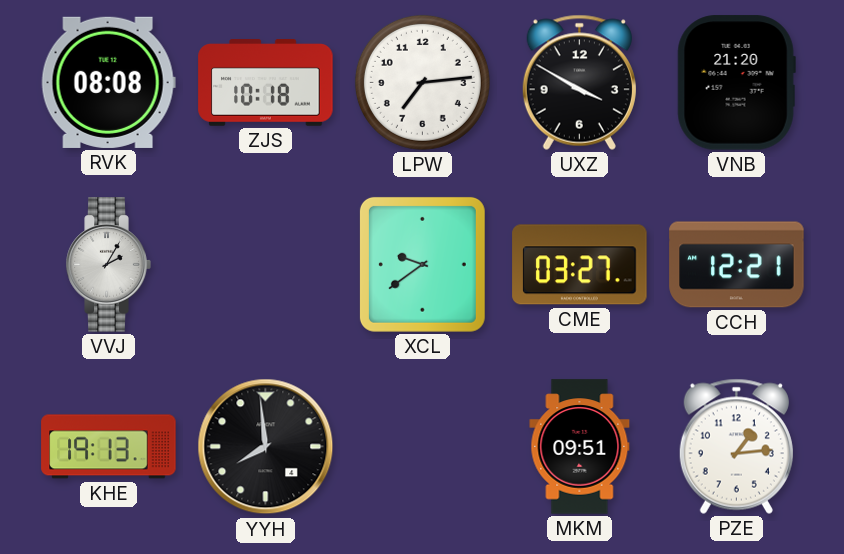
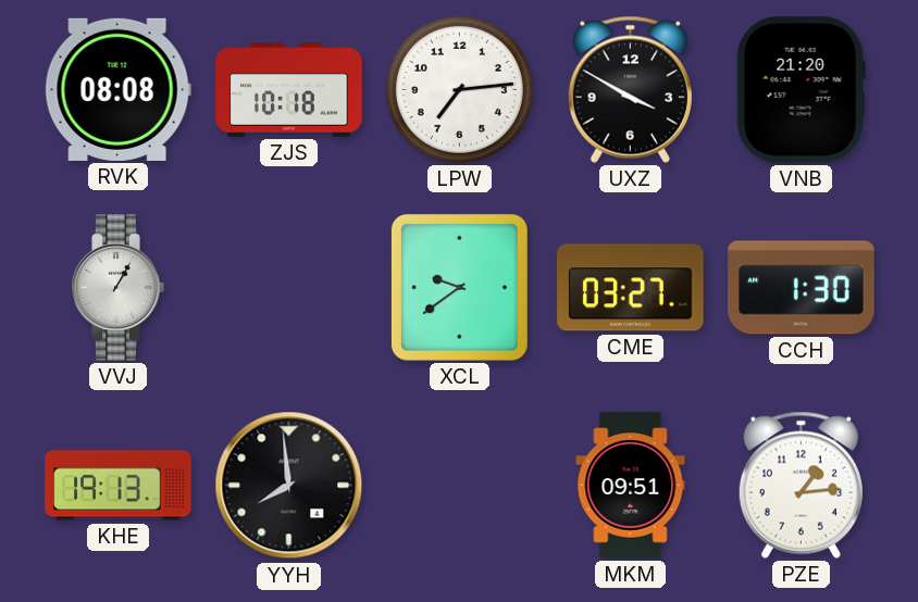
VVJ: 2:05 -> 1:05
CCH: 12:21 -> 1:30
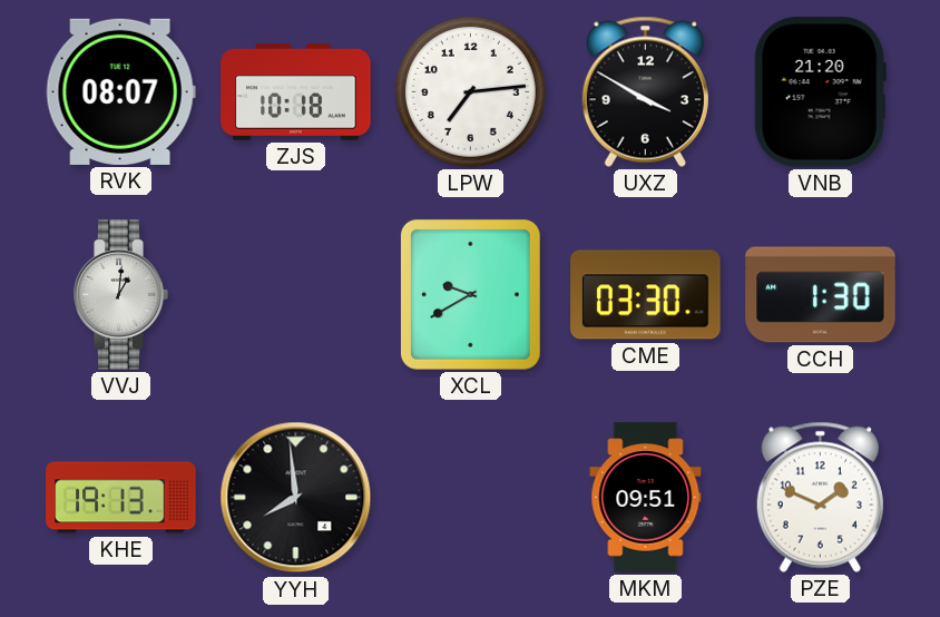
RVK: 08:08 -> 08:07
VVJ: 1:05 -> 1:01
XCL: 9:39 -> 9:40
CME: 03:27 -> 03:30
PZE: 1:14 -> 1:49
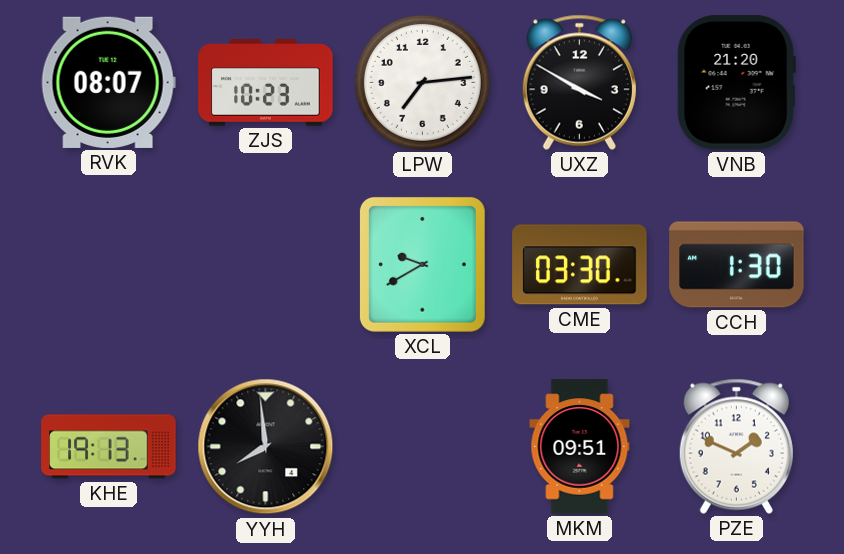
ZJS: 10:18 -> 10:23
VVJ: 1:01 -> none
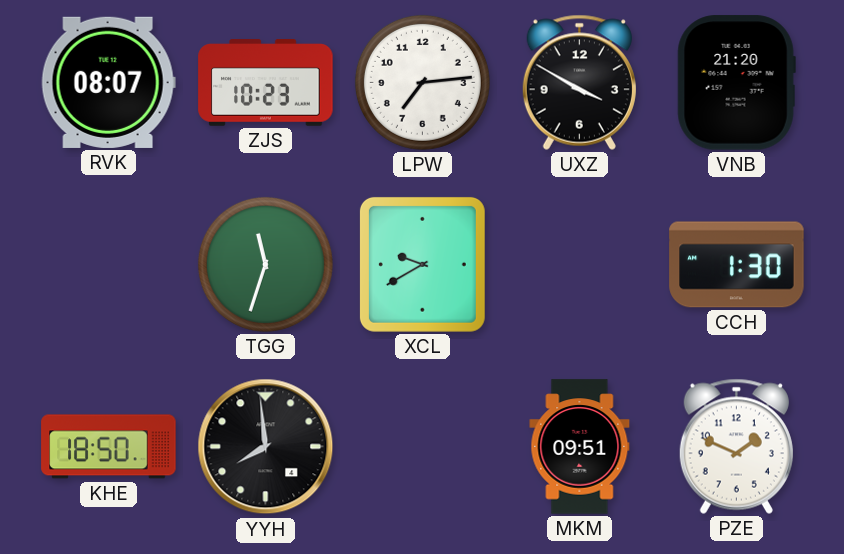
TGG: none -> 11:33
CME: 03:30 -> none
KHE: 19:13 -> 18:50
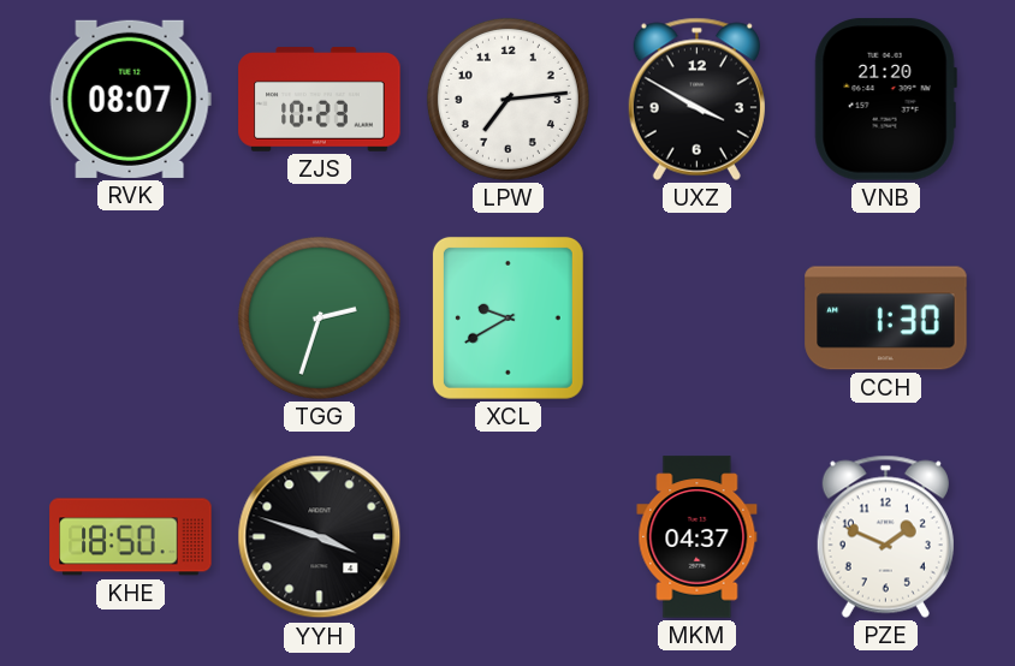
TGG: 11:33 -> 2:33
YYH: 7:59 -> 3:48
MKM: 09:51 -> 04:37
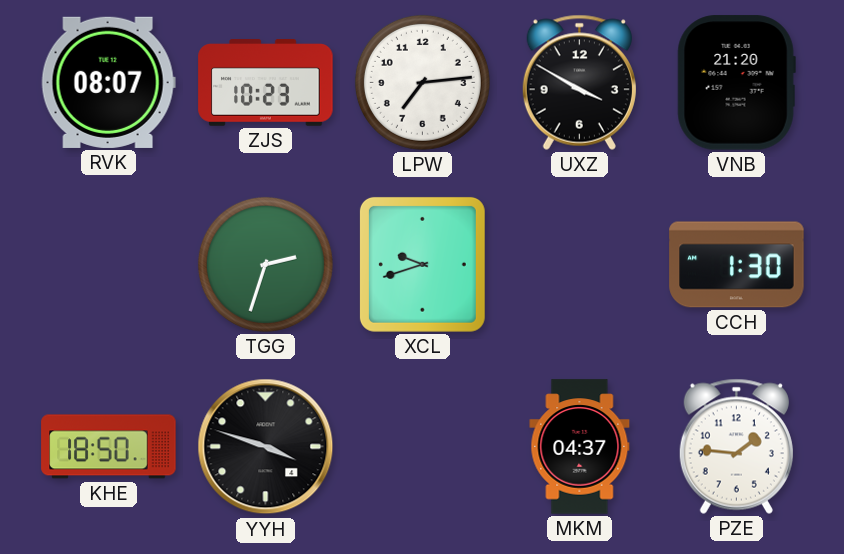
XCL: 9:40 -> 9:42
PZE: 1:49 -> 1:46
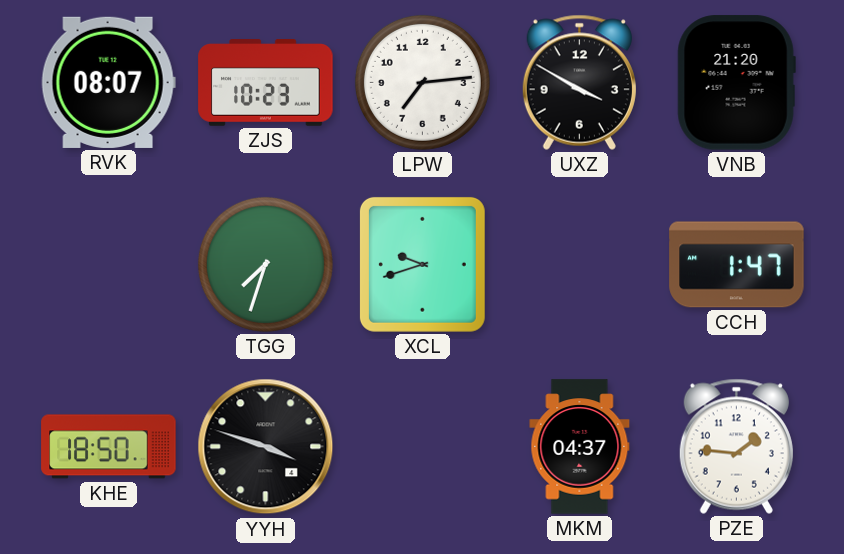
TGG: 2:33 -> 7:33
CCH: 1:30 -> 1:47
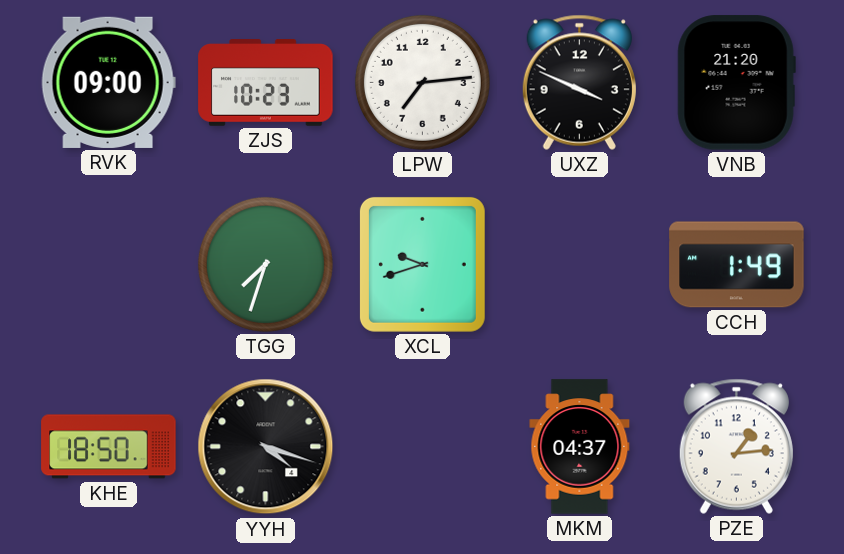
RVK: 08:07 -> 09:00
UXZ: 3:50 -> 3:49
CCH: 1:47 -> 1:49
YYH: 3:48 -> 4:18
PZE: 1:46 -> 1:14
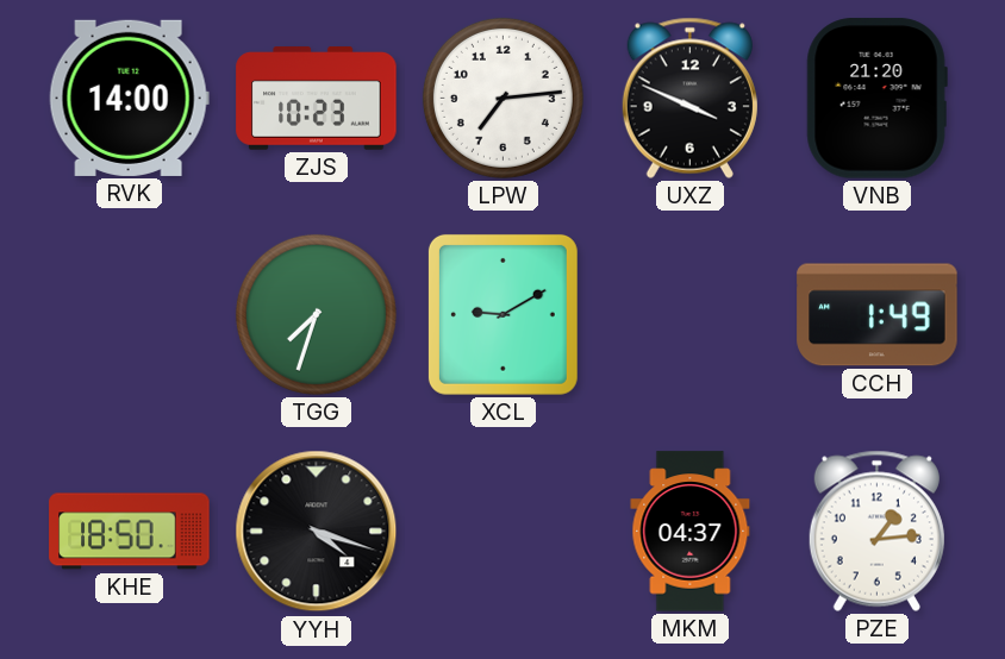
RVK: 09:00 -> 14:00
XCL: 9:42 -> 9:10
